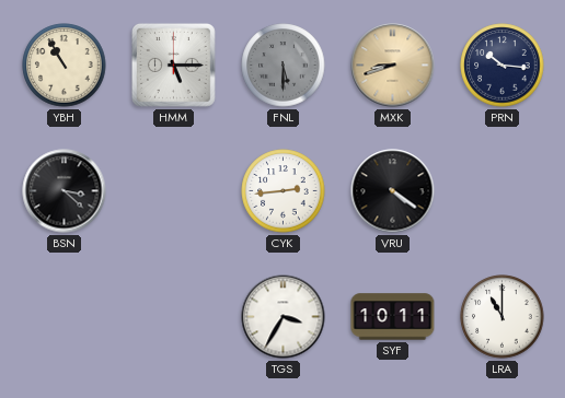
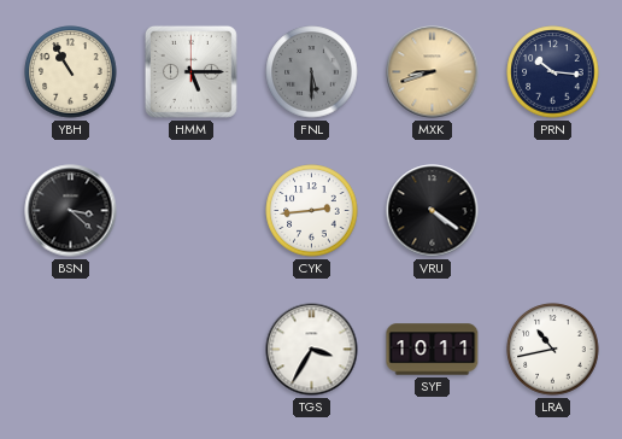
LRA: 11:00 -> 10:43
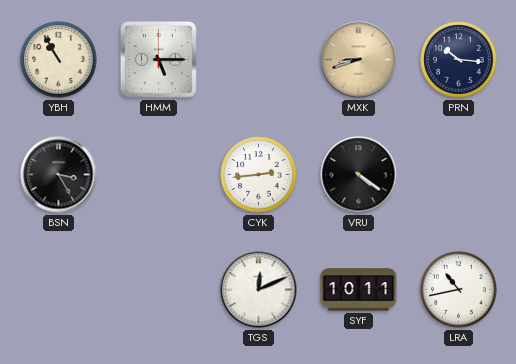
FNL: 5:30 -> none
BSN: 3:22 -> 3:25
TGS: 3:35 -> 12:11
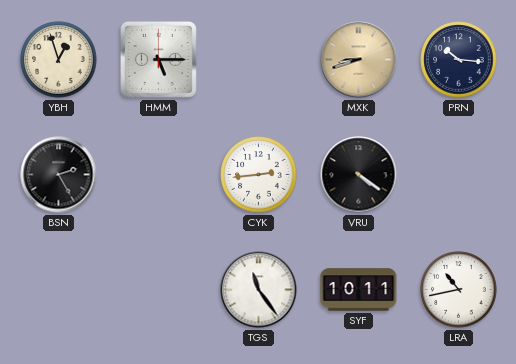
YBH: 10:55 -> 12:57
BSN: 3:25 -> 2:25
TGS: 12:11 -> 11:24
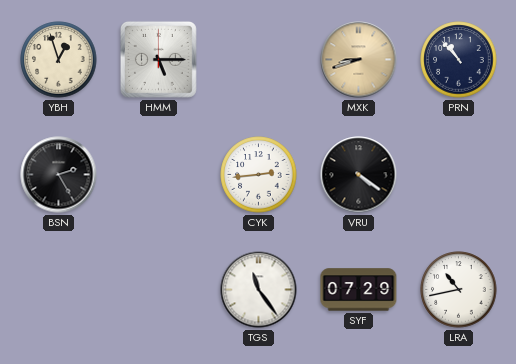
PRN: 10:16 -> 10:53
SYF: 10:11 -> 07:29
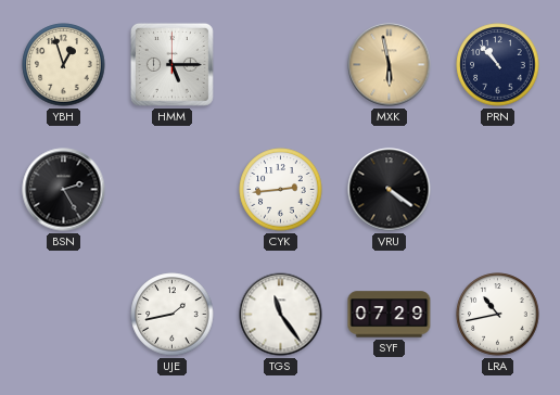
MXK: 8:42 -> 5:58
UJE: none -> 1:43
